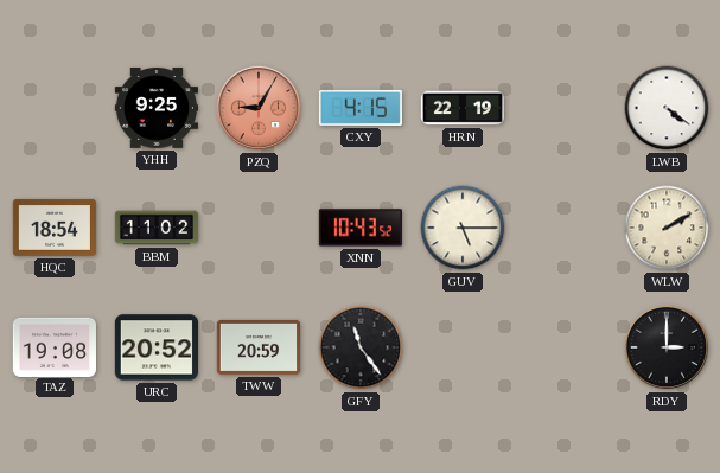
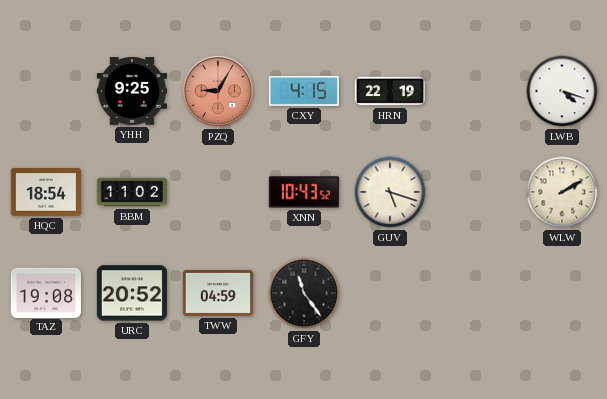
LWB: 4:21 -> 4:18
GUV: 5:15 -> 5:18
TWW: 20:59 -> 04:59
RDY: 3:00 -> none
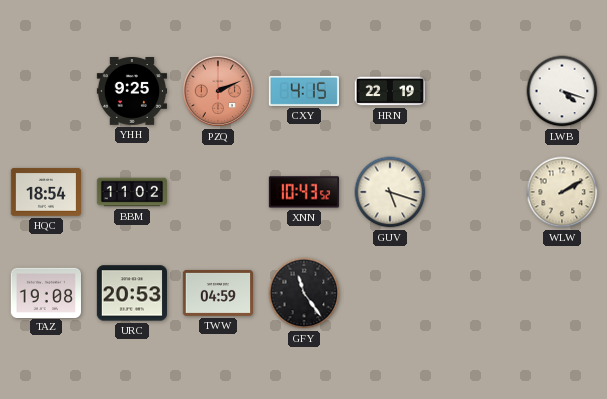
PZQ: 9:05 -> 2:11
URC: 20:52 -> 20:53
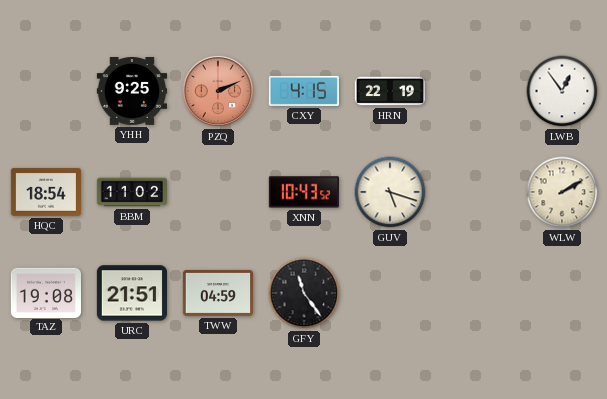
LWB: 4:18 -> 12:54
URC: 20:53 -> 21:51
